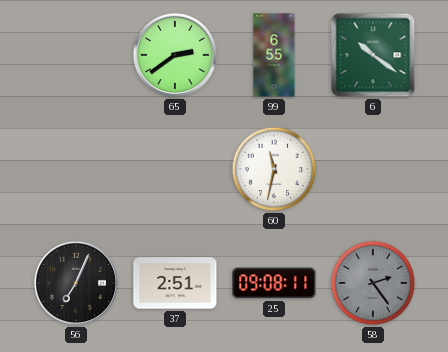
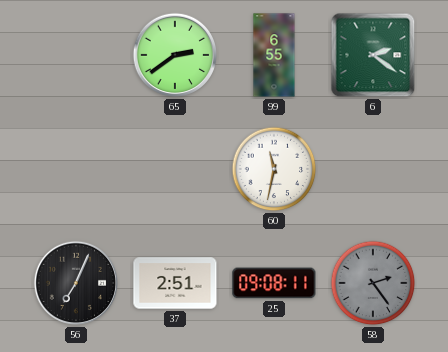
6: 10:21 -> 2:21
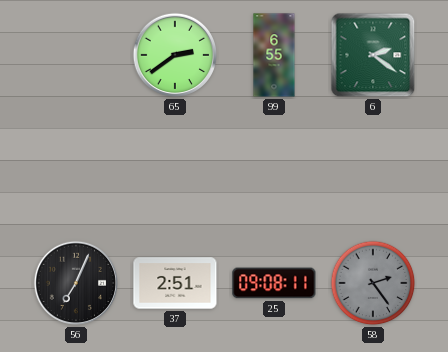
60: 11:32 -> none
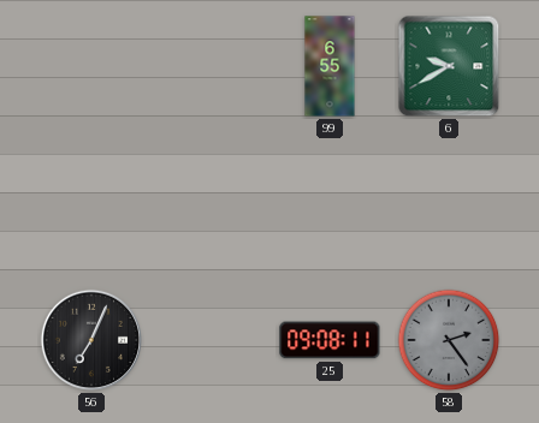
65: 2:39 -> none
6: 2:21 -> 9:40
37: 2:51 -> none
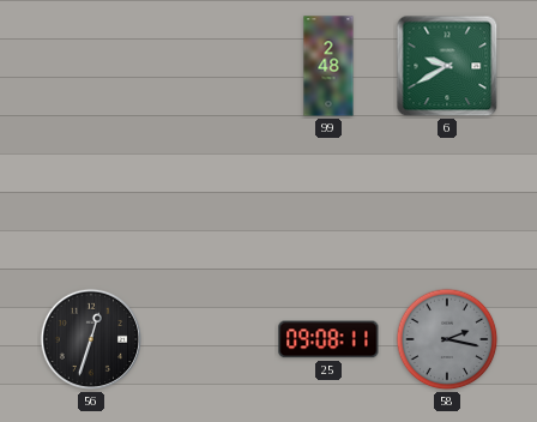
99: 6:55 -> 2:48
56: 7:04 -> 12:33
58: 2:24 -> 2:17
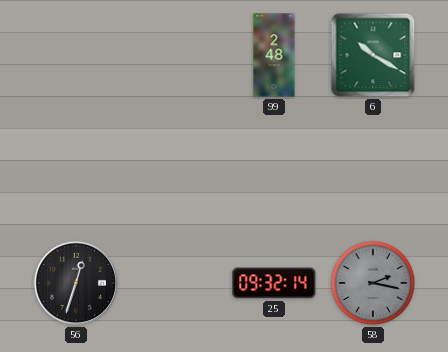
6: 9:40 -> 10:20
25: 09:08 -> 09:32
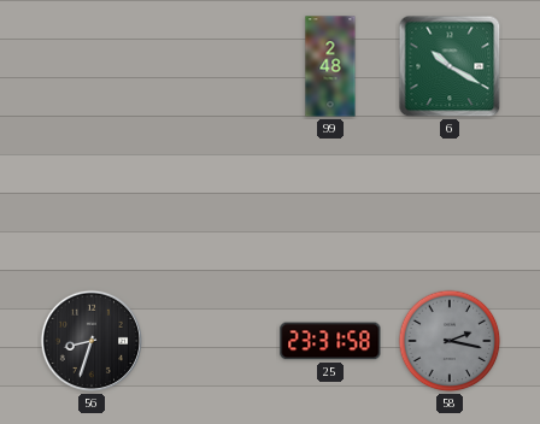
56: 12:33 -> 8:33
25: 09:32 -> 23:31
